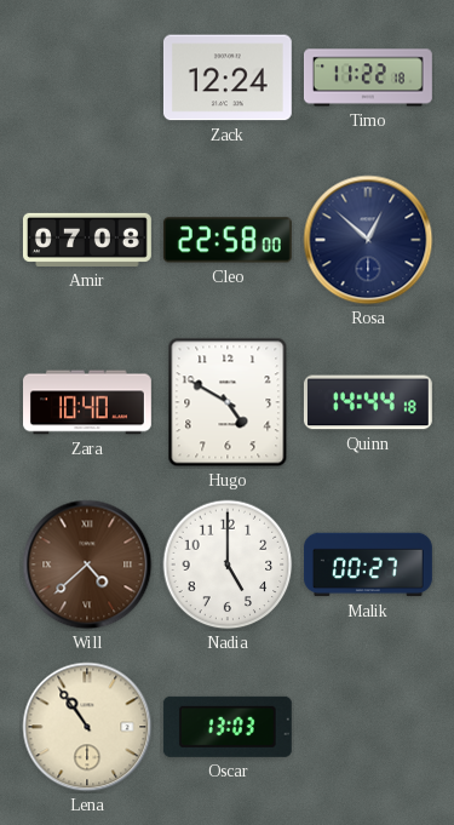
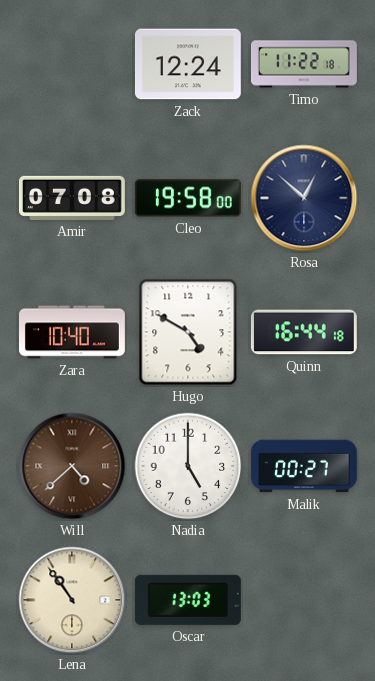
Cleo: 22:58 -> 19:58
Quinn: 14:44 -> 16:44
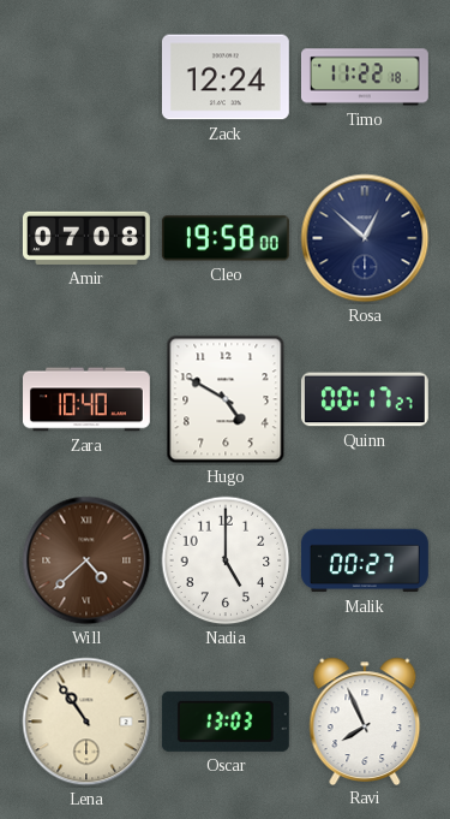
Quinn: 16:44 -> 00:17
Ravi: none -> 7:56
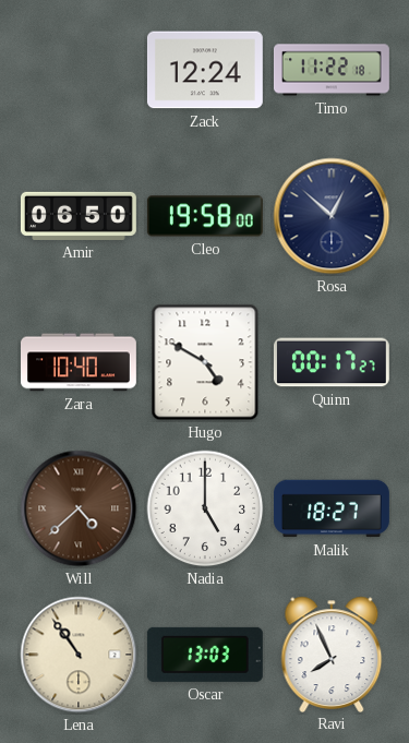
Amir: 07:08 -> 06:50
Malik: 00:27 -> 18:27
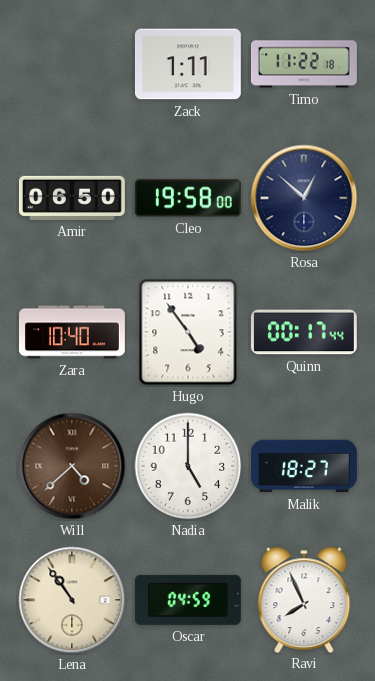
Zack: 12:24 -> 1:11
Hugo: 4:50 -> 4:54
Quinn: 00:17:27 -> 00:17:44
Oscar: 13:03 -> 04:59
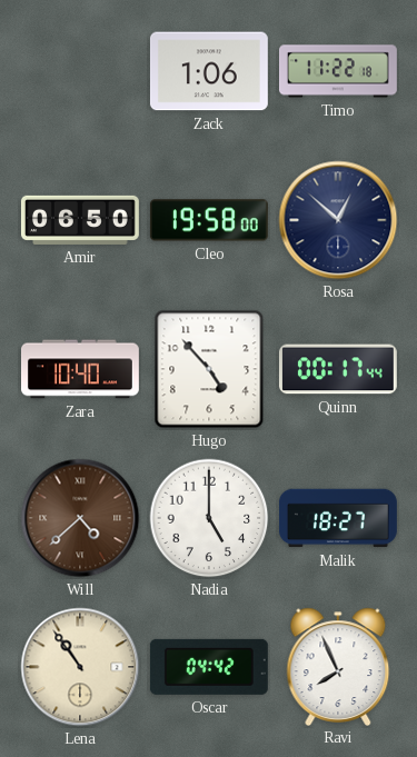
Zack: 1:11 -> 1:06
Hugo: 4:54 -> 4:53
Oscar: 04:59 -> 04:42
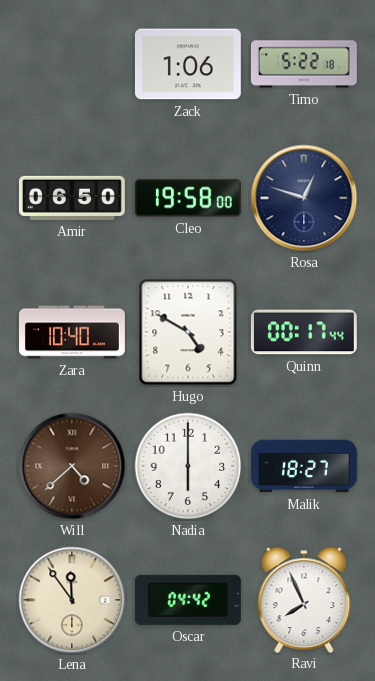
Timo: 11:22 -> 5:22
Rosa: 12:52 -> 12:48
Hugo: 4:53 -> 4:50
Nadia: 5:00 -> 6:00
Lena: 10:54 -> 11:54
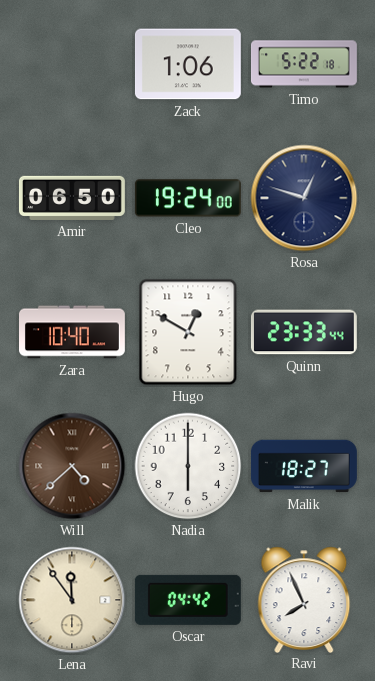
Cleo: 19:58 -> 19:24
Hugo: 4:50 -> 12:50
Quinn: 00:17 -> 23:33
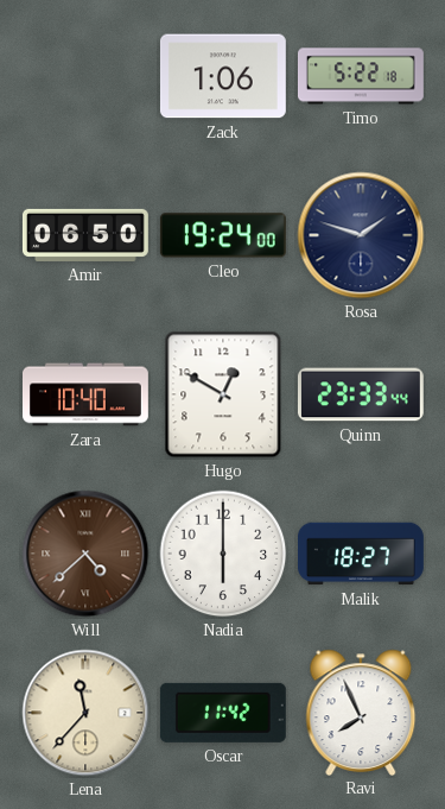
Rosa: 12:48 -> 1:48
Lena: 11:54 -> 11:37
Oscar: 04:42 -> 11:42
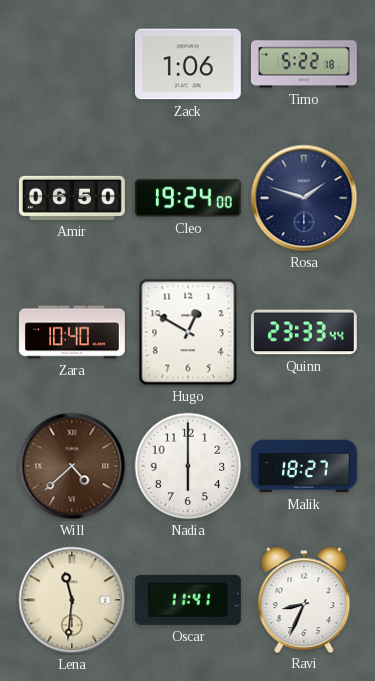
Lena: 11:37 -> 11:31
Oscar: 11:42 -> 11:41
Ravi: 7:56 -> 8:34
